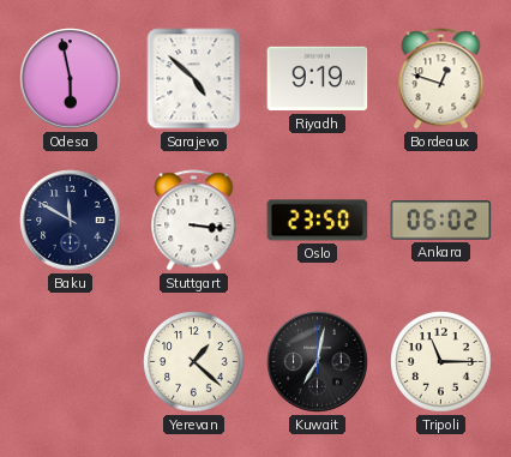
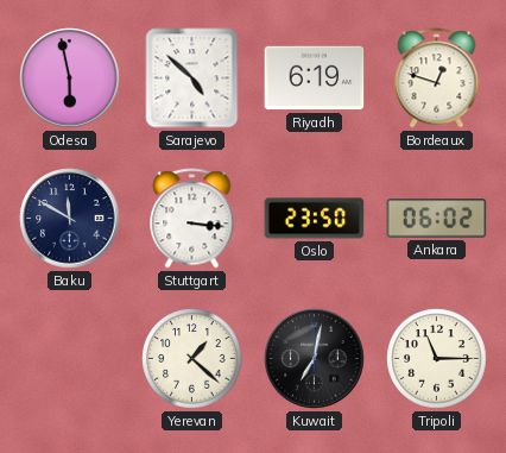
Riyadh: 9:19 -> 6:19
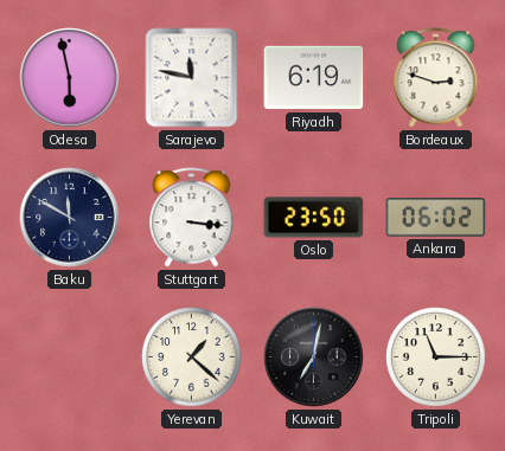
Sarajevo: 4:52 -> 11:47
Bordeaux: 12:48 -> 2:48
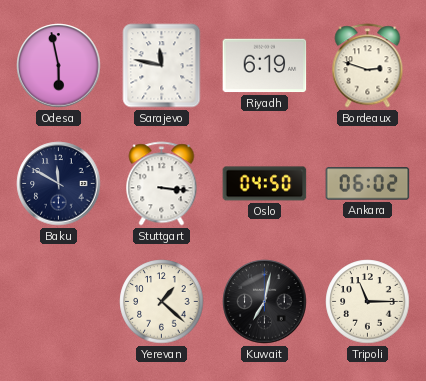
Oslo: 23:50 -> 04:50
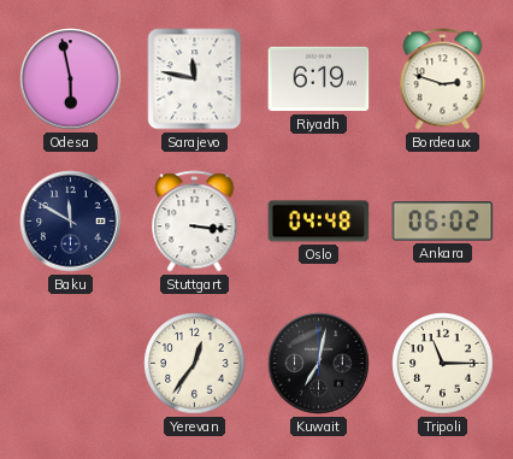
Oslo: 04:50 -> 04:48
Yerevan: 1:22 -> 12:36
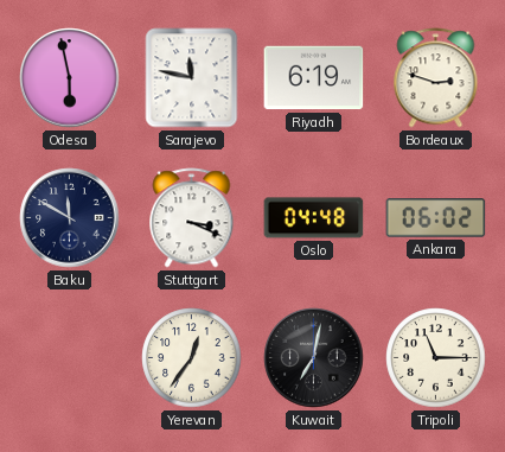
Stuttgart: 3:16 -> 3:19
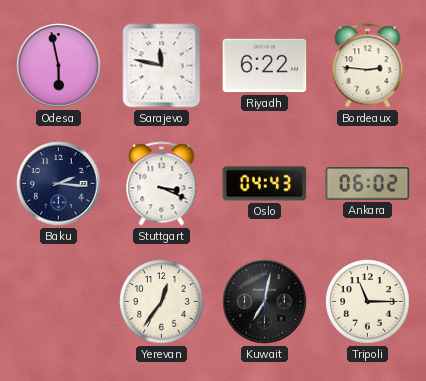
Riyadh: 6:19 -> 6:22
Bordeaux: 2:48 -> 2:46
Baku: 11:50 -> 2:16
Oslo: 04:48 -> 04:43
